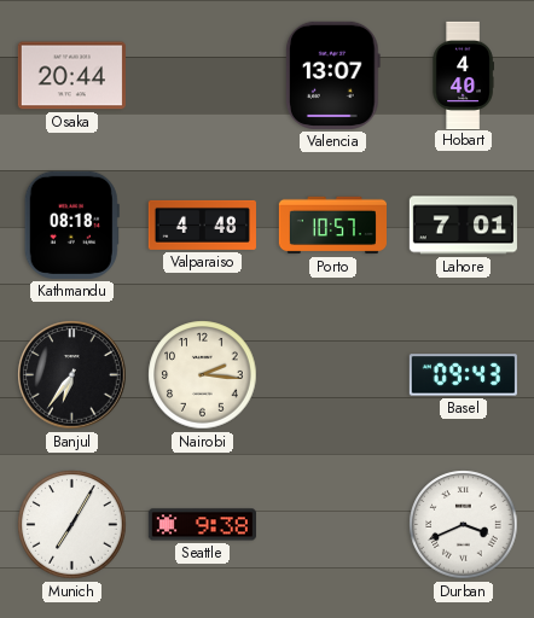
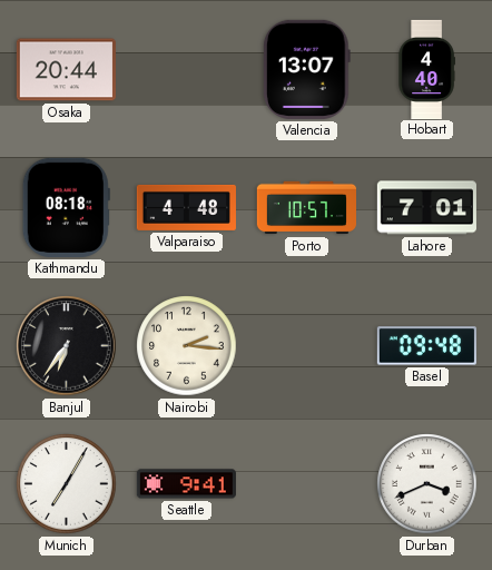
Basel: 09:43 -> 09:48
Seattle: 9:38 -> 9:41
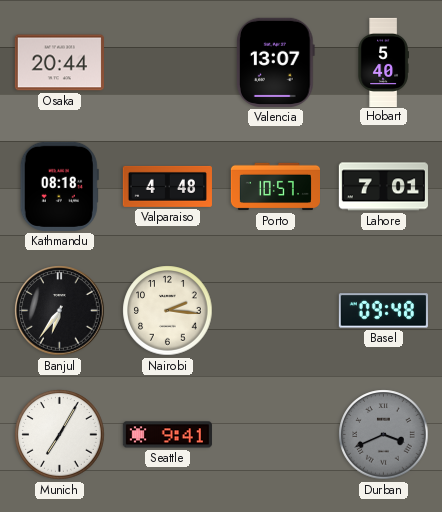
Hobart: 4:40 -> 5:40
Durban dial: white -> grey
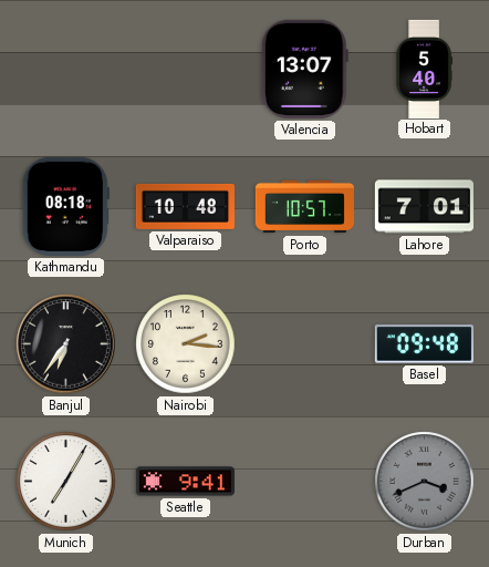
Osaka: 20:44 -> none
Valparaiso: 4:48 -> 10:48
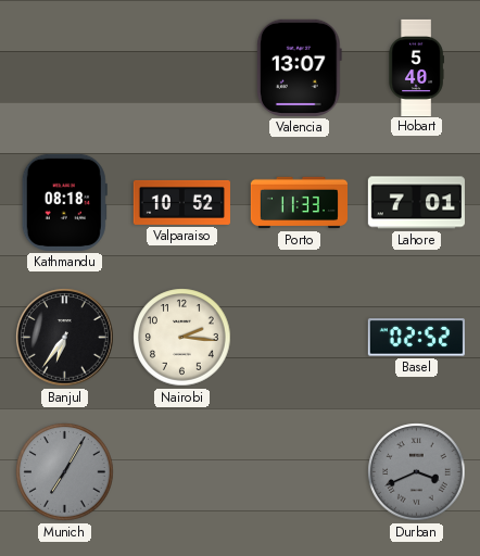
Valparaiso: 10:48 -> 10:52
Porto: 10:57 -> 11:33
Basel: 09:48 -> 02:52
Munich dial: white -> grey
Seattle: 9:41 -> none
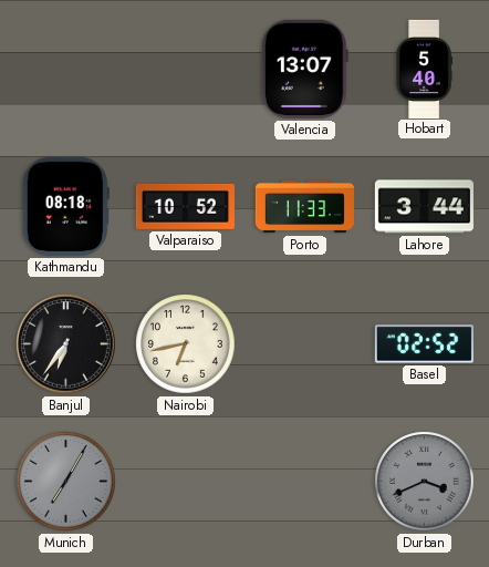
Lahore: 7:01 -> 3:44
Nairobi: 2:16 -> 6:43
